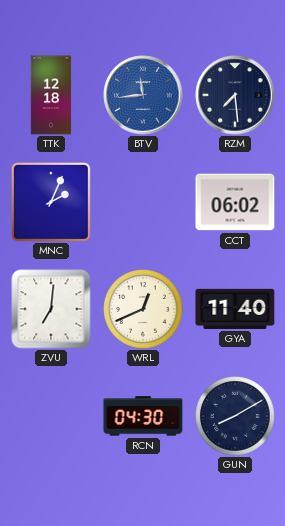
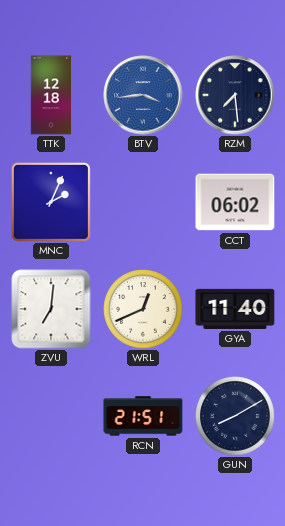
BTV: 11:44 -> 3:44
RCN: 04:30 -> 21:51
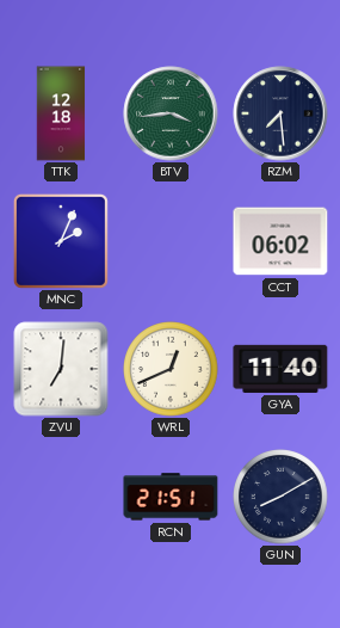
BTV dial: blue -> green
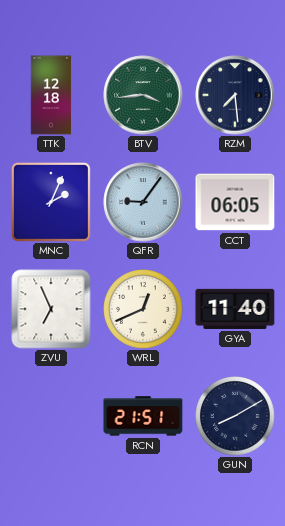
QFR: none -> 9:06
CCT: 06:02 -> 06:05
ZVU: 7:01 -> 6:56
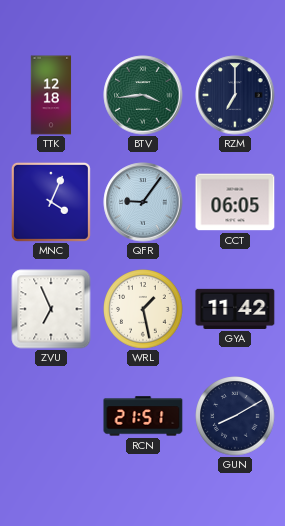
RZM: 7:29 -> 7:00
MNC: 2:04 -> 4:04
WRL: 12:41 -> 1:28
GYA: 11:40 -> 11:42
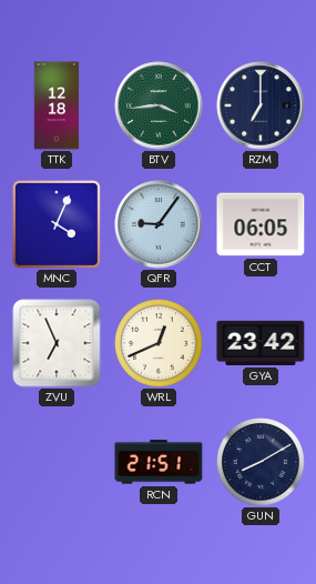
WRL: 1:28 -> 12:41
GYA: 11:42 -> 23:42
